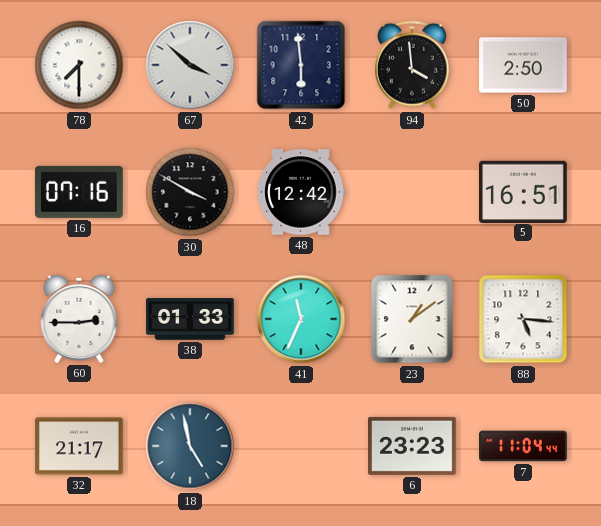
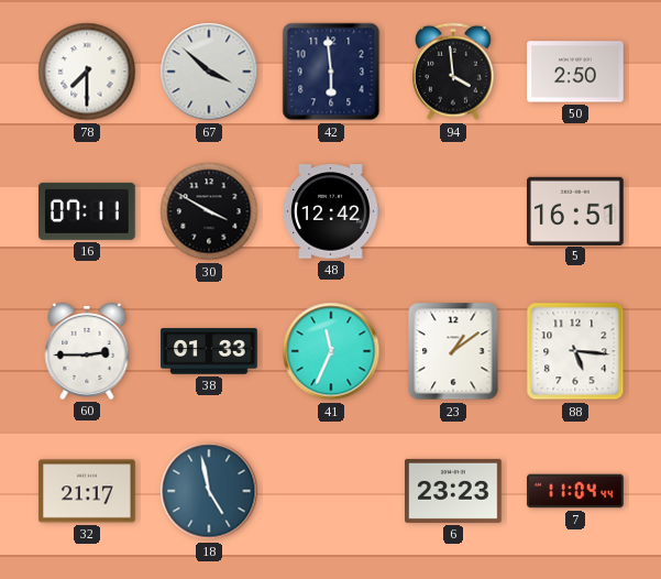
16: 07:16 -> 07:11
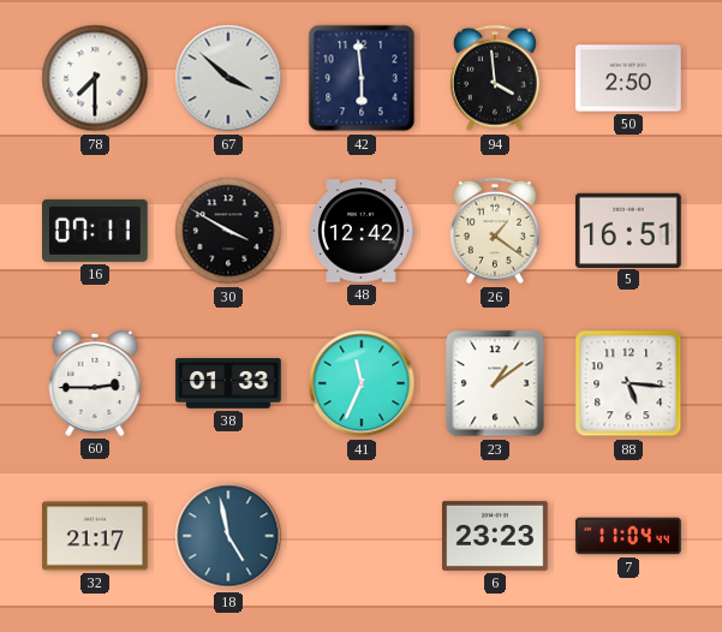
26: none -> 1:21
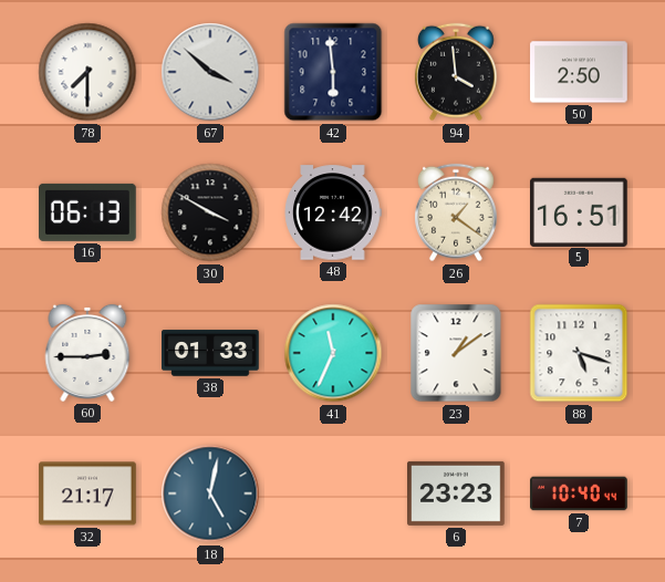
16: 07:11 -> 06:13
88: 5:16 -> 5:18
18: 4:58 -> 5:02
7: 11:04 -> 10:40
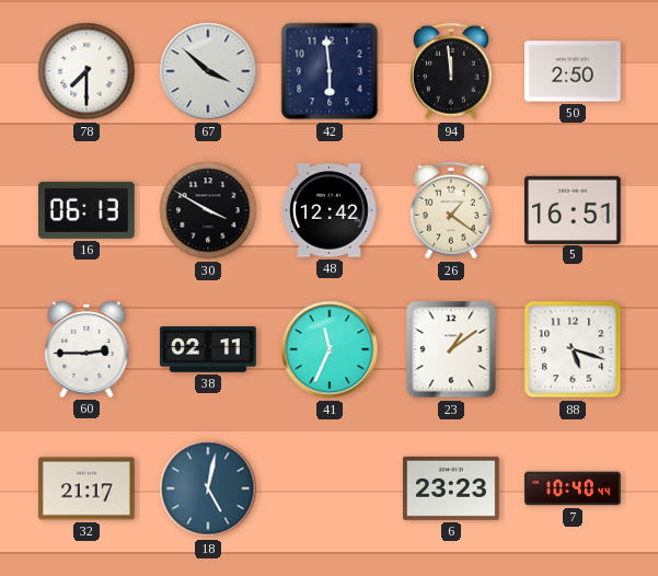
94: 3:59 -> 11:59
38: 01:33 -> 02:11
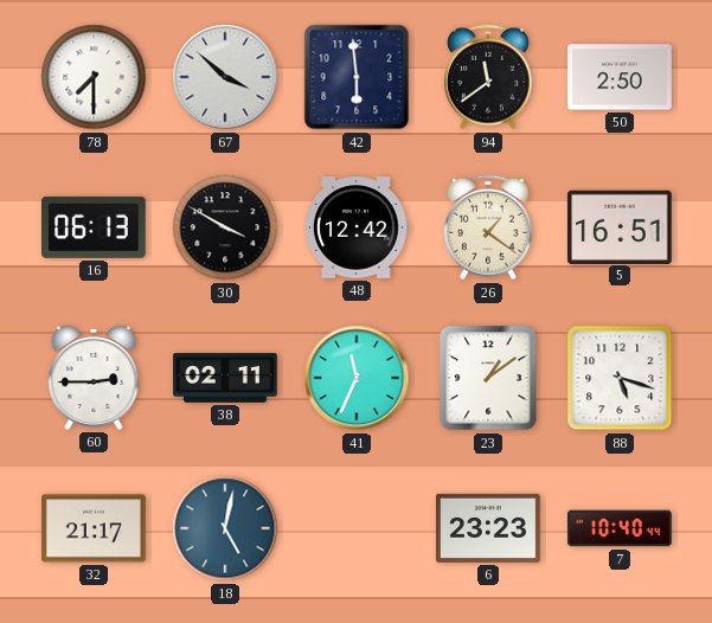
94: 11:59 -> 11:39
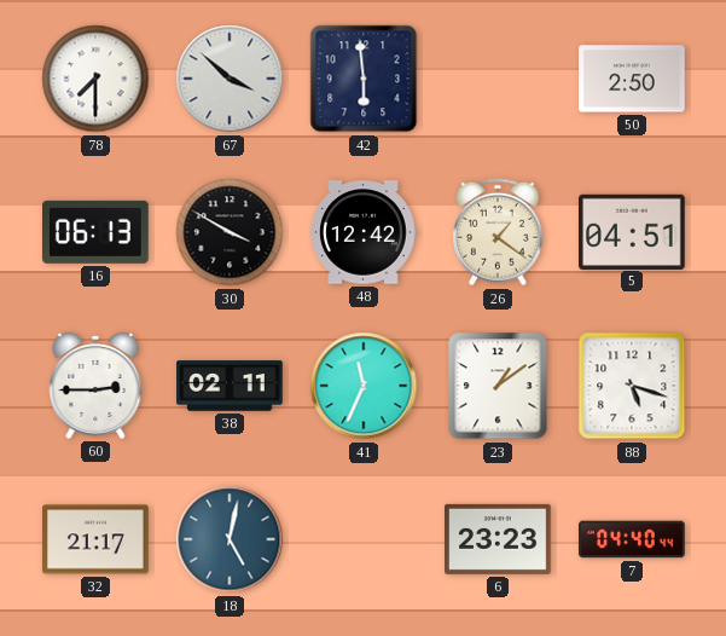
94: 11:39 -> none
5: 16:51 -> 04:51
7: 10:40 -> 04:40
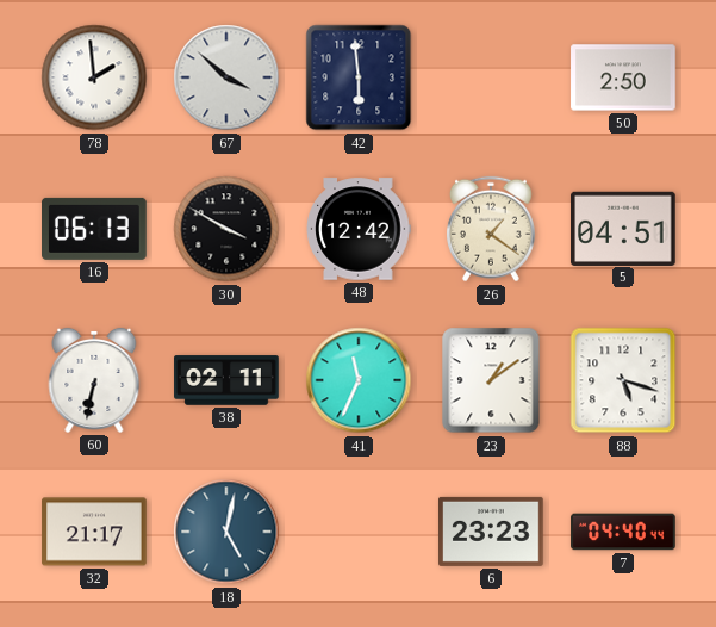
78: 7:30 -> 1:59
60: 2:45 -> 6:32
